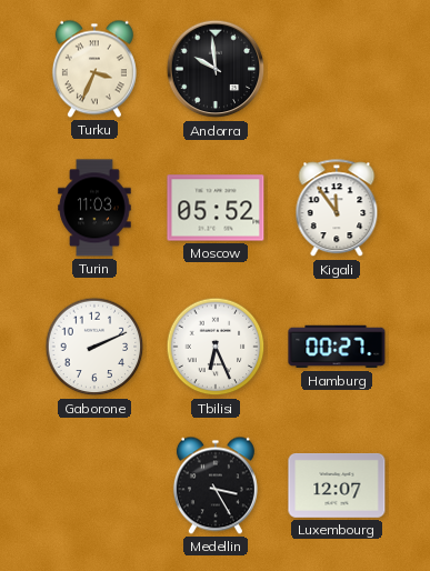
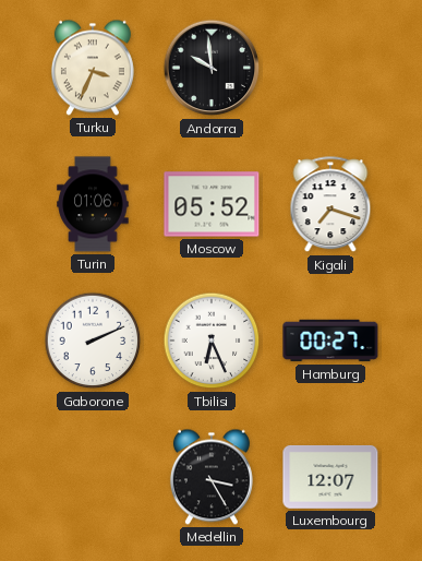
Turin: 11:03 -> 01:06
Kigali: 11:54 -> 7:18
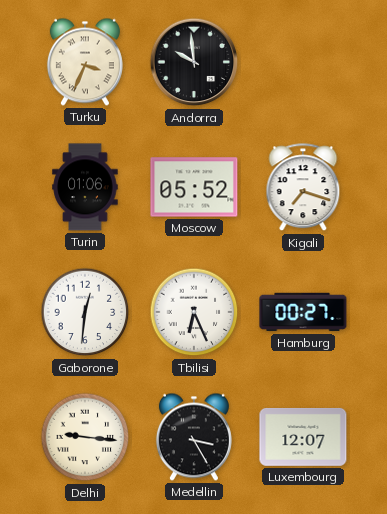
Gaborone: 2:11 -> 12:31
Delhi: none -> 9:16
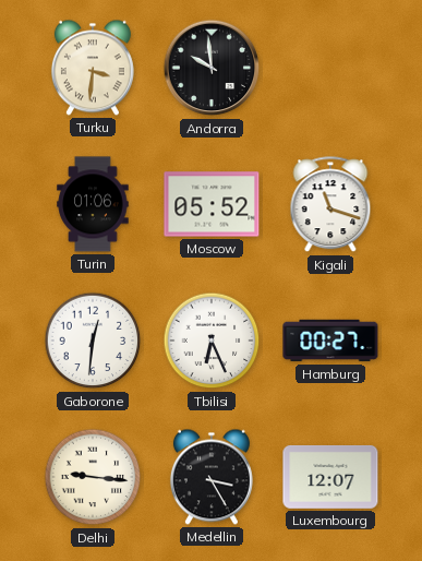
Turku: 3:34 -> 3:31
Kigali: 7:18 -> 11:18
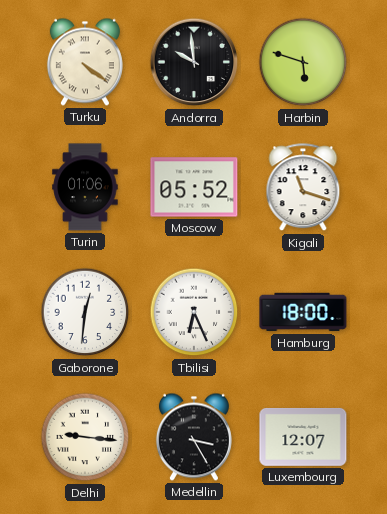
Turku: 3:31 -> 4:21
Harbin: none -> 5:48
Hamburg: 00:27 -> 18:00
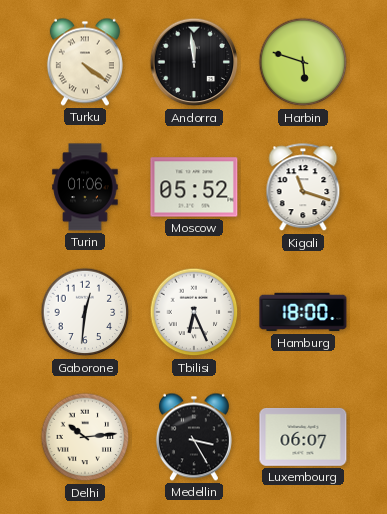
Andorra: 9:59 -> 11:59
Delhi: 9:16 -> 10:14
Luxembourg: 12:07 -> 06:07
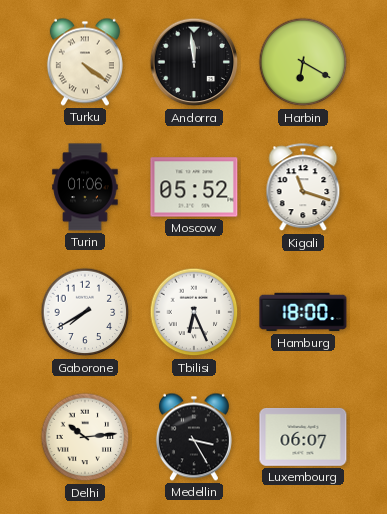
Harbin: 5:48 -> 6:20
Gaborone: 12:31 -> 7:40
